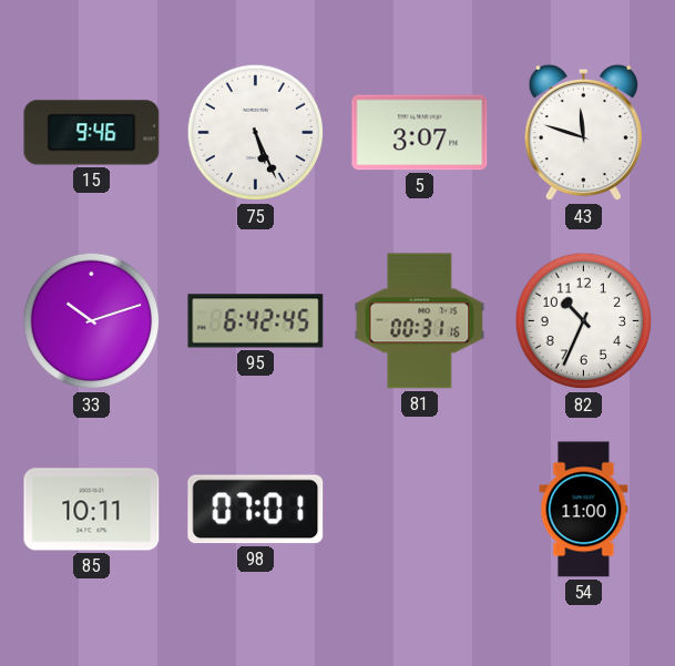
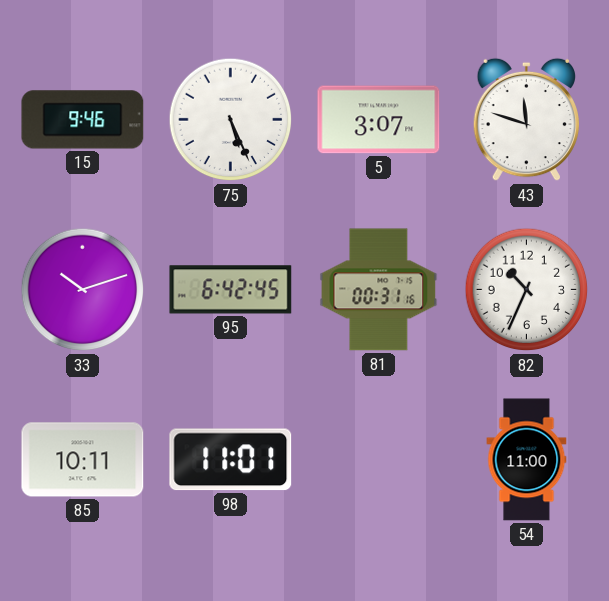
98: 07:01 -> 11:01
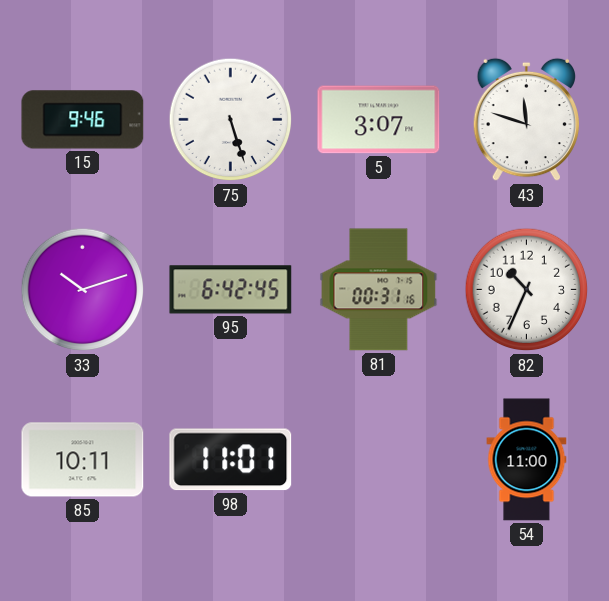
75: 5:26 -> 5:27
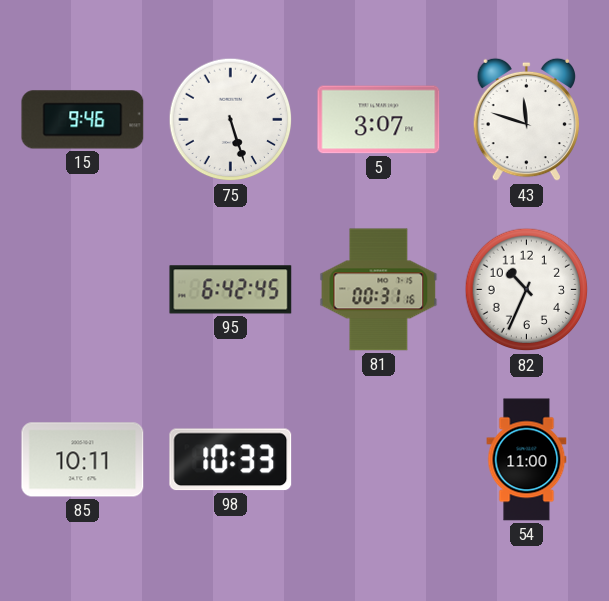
33: 10:12 -> none
98: 11:01 -> 10:33
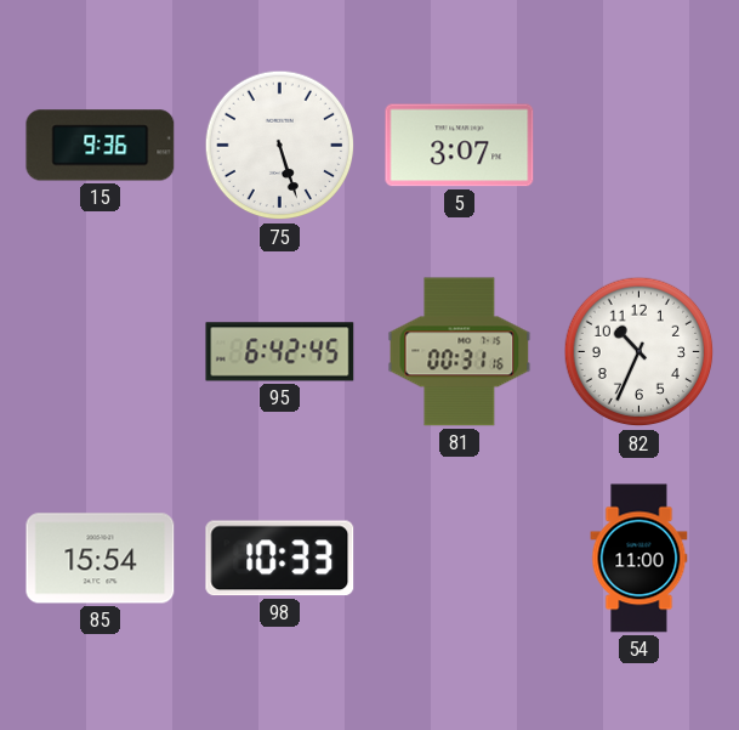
15: 9:46 -> 9:36
43: 11:48 -> none
85: 10:11 -> 15:54
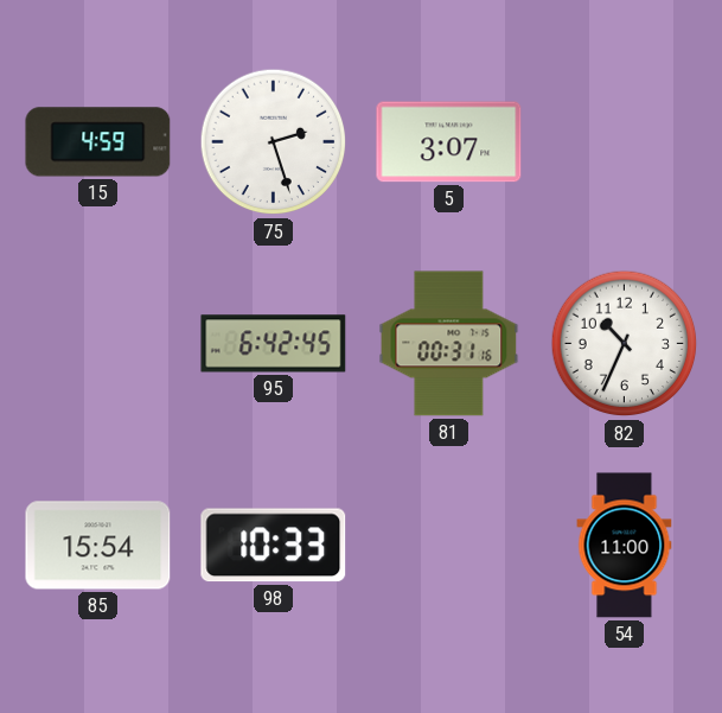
15: 9:36 -> 4:59
75: 5:27 -> 2:27
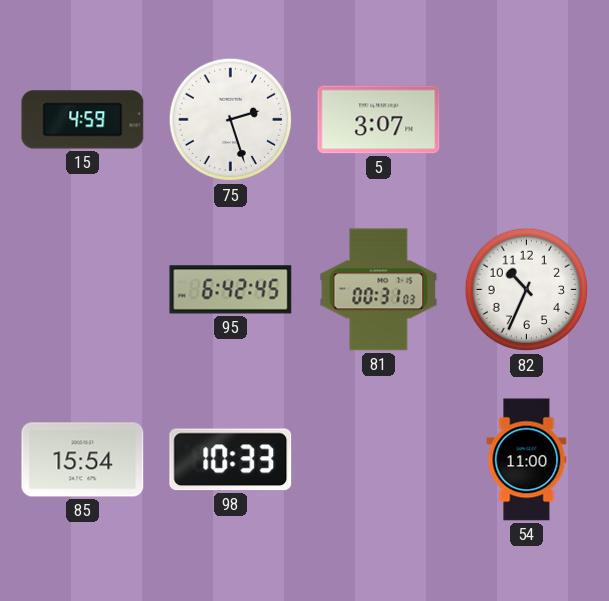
81: 00:31:16 -> 00:31:03
